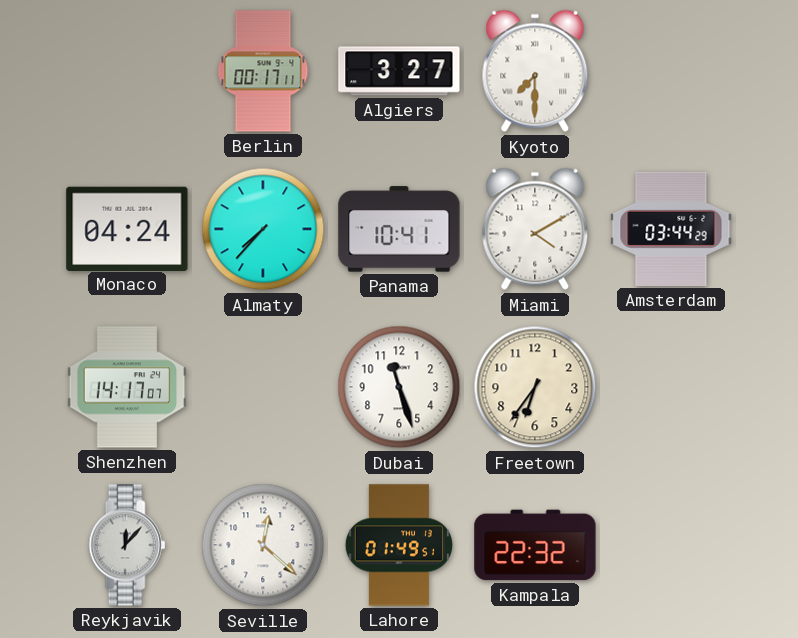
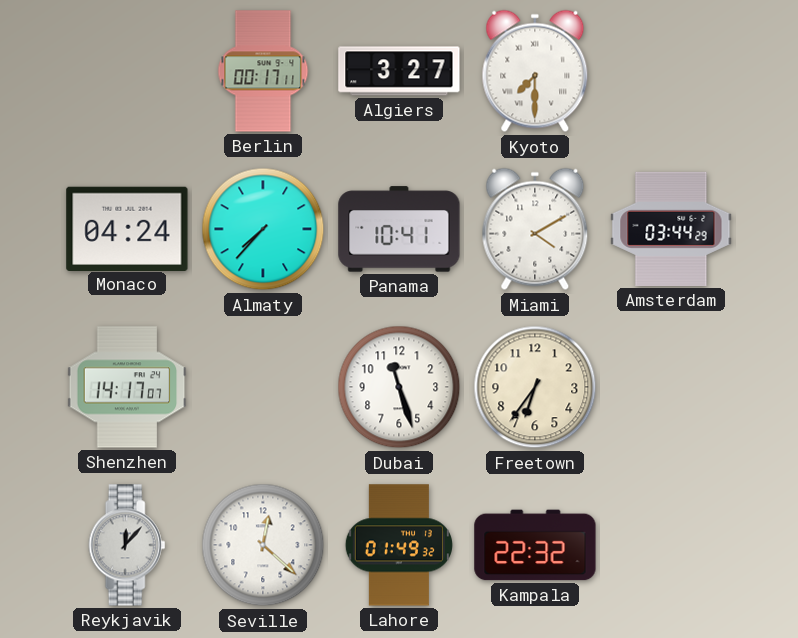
Lahore: 01:49:51 -> 01:49:32
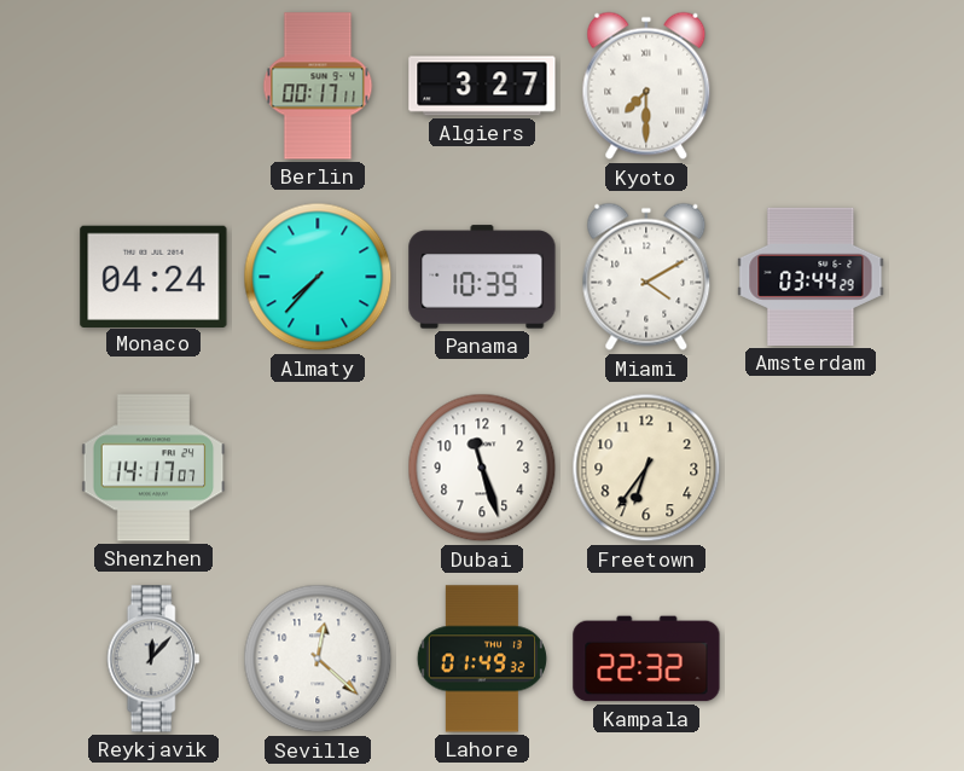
Panama: 10:41 -> 10:39
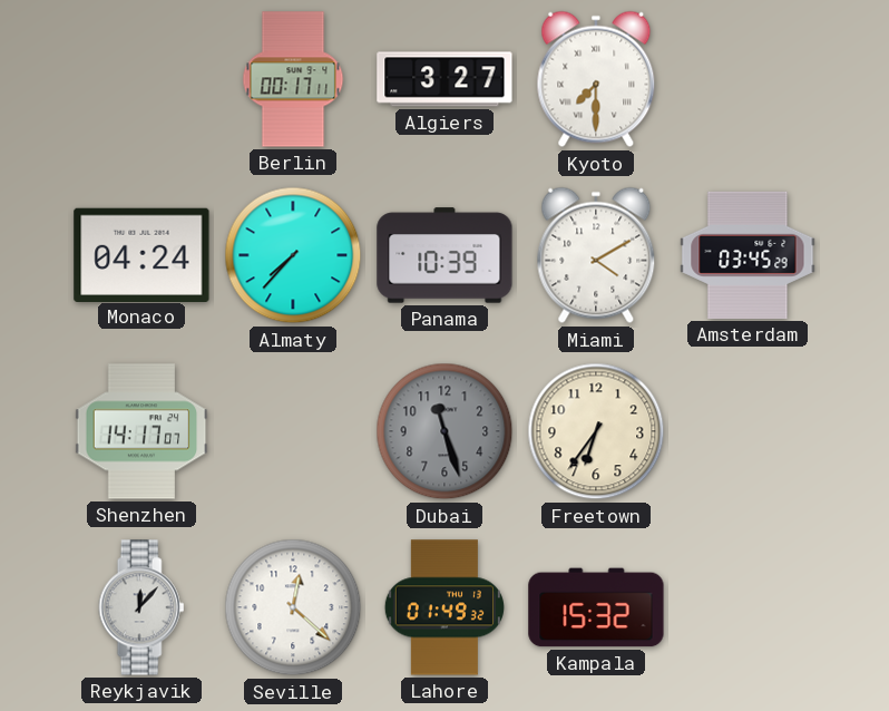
Amsterdam: 03:44 -> 03:45
Dubai dial: white -> grey
Kampala: 22:32 -> 15:32
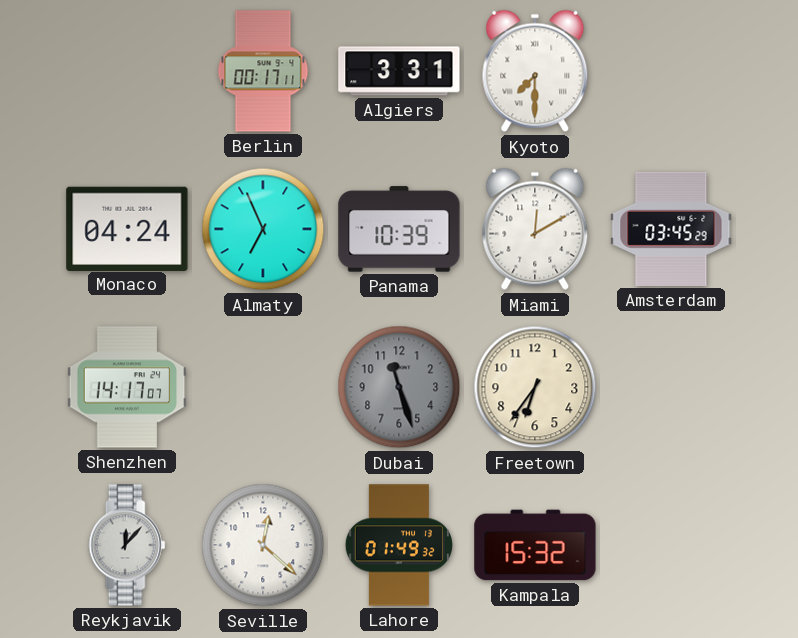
Algiers: 3:27 -> 3:31
Almaty: 7:37 -> 6:56
Miami: 4:10 -> 12:10
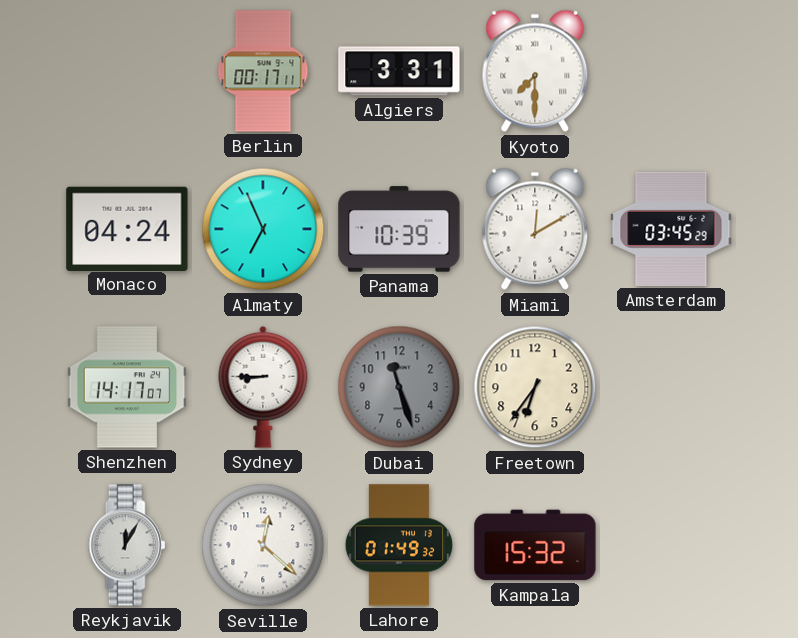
Sydney: none -> 8:45
Reykjavik: 12:07 -> 12:05
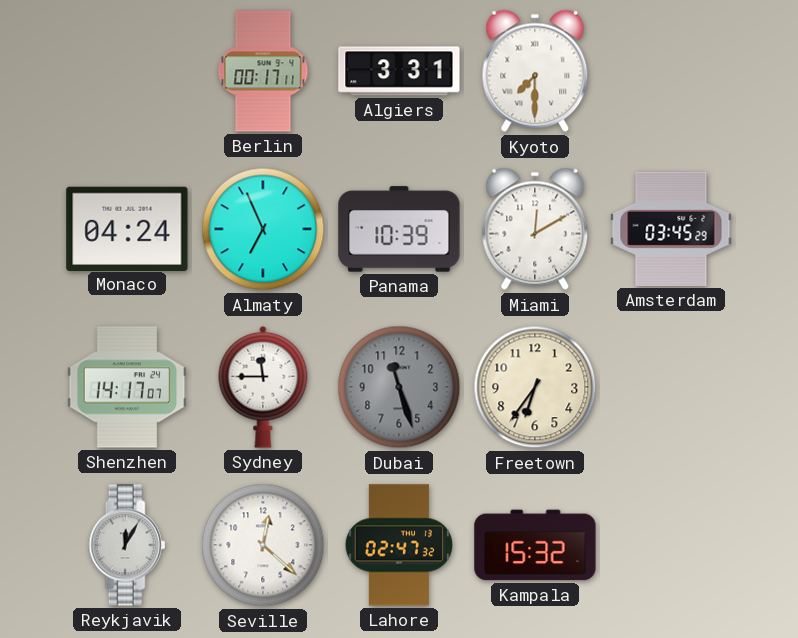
Sydney: 8:45 -> 11:45
Lahore: 01:49 -> 02:47
